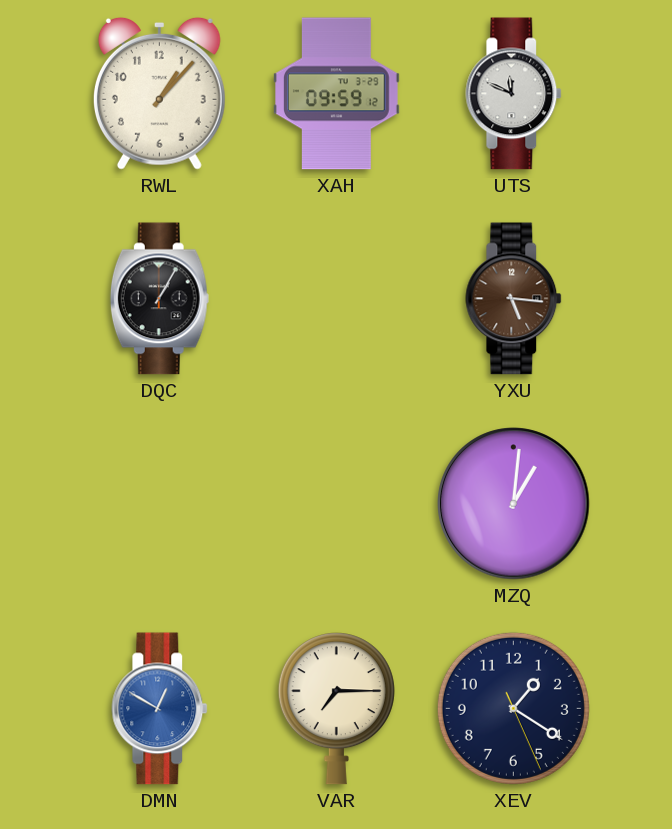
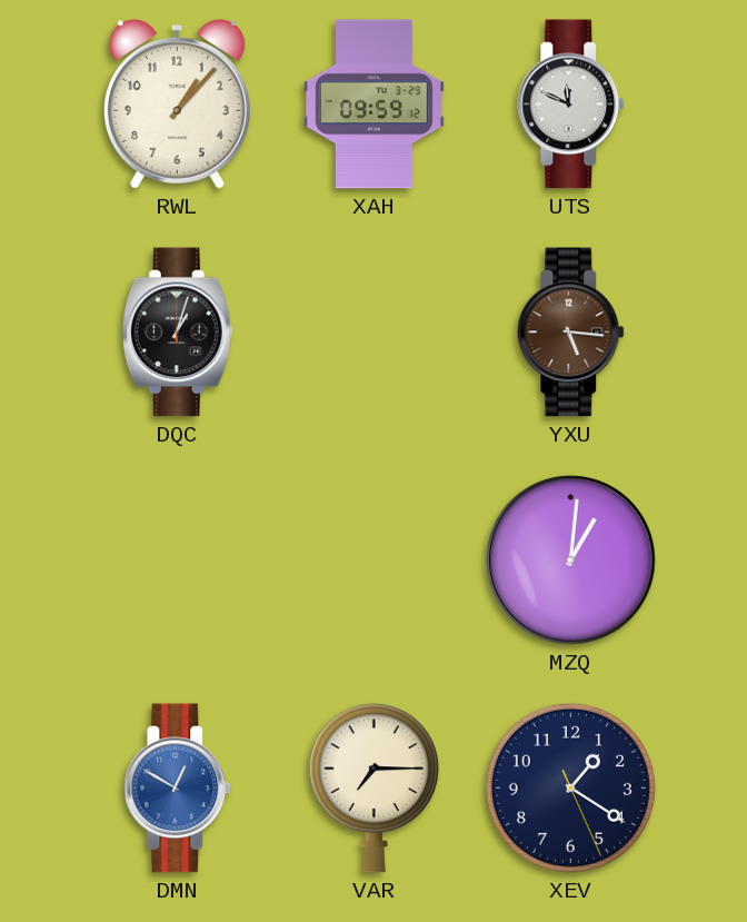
DQC: 1:05 -> 1:03
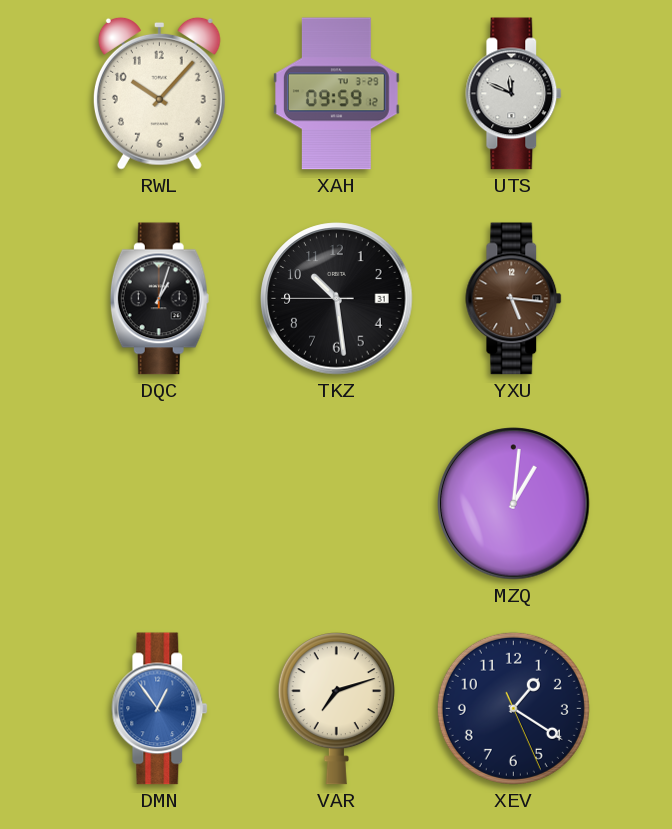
RWL: 1:07 -> 10:07
TKZ: none -> 10:28
DMN: 12:50 -> 12:54
VAR: 7:15 -> 7:12
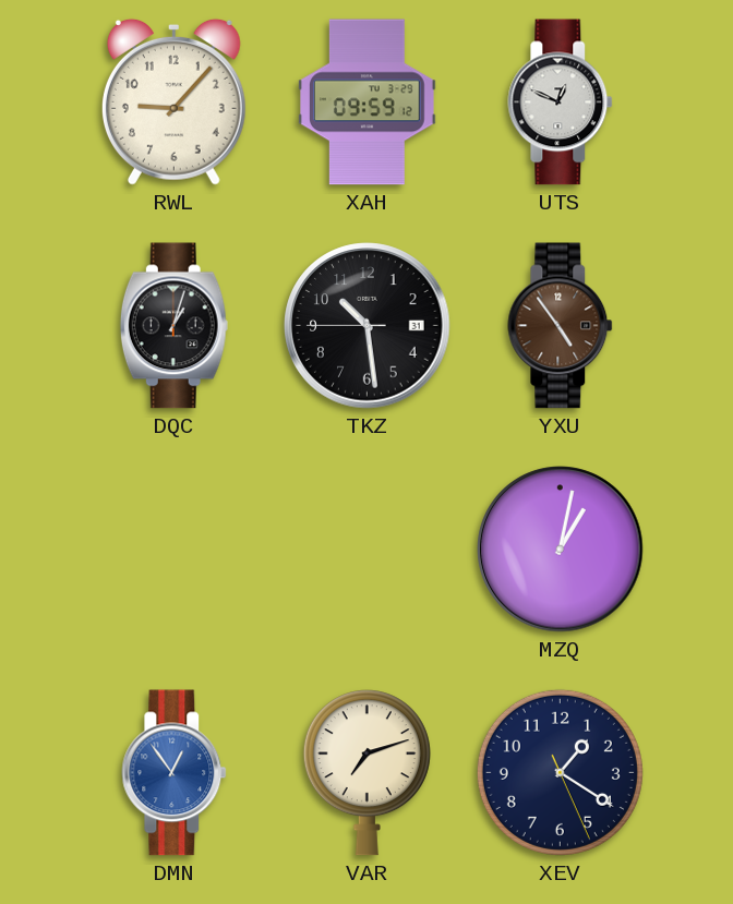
RWL: 10:07 -> 9:07
UTS: 11:49 -> 12:49
YXU: 5:16 -> 4:54
MZQ: 1:01 -> 1:02
